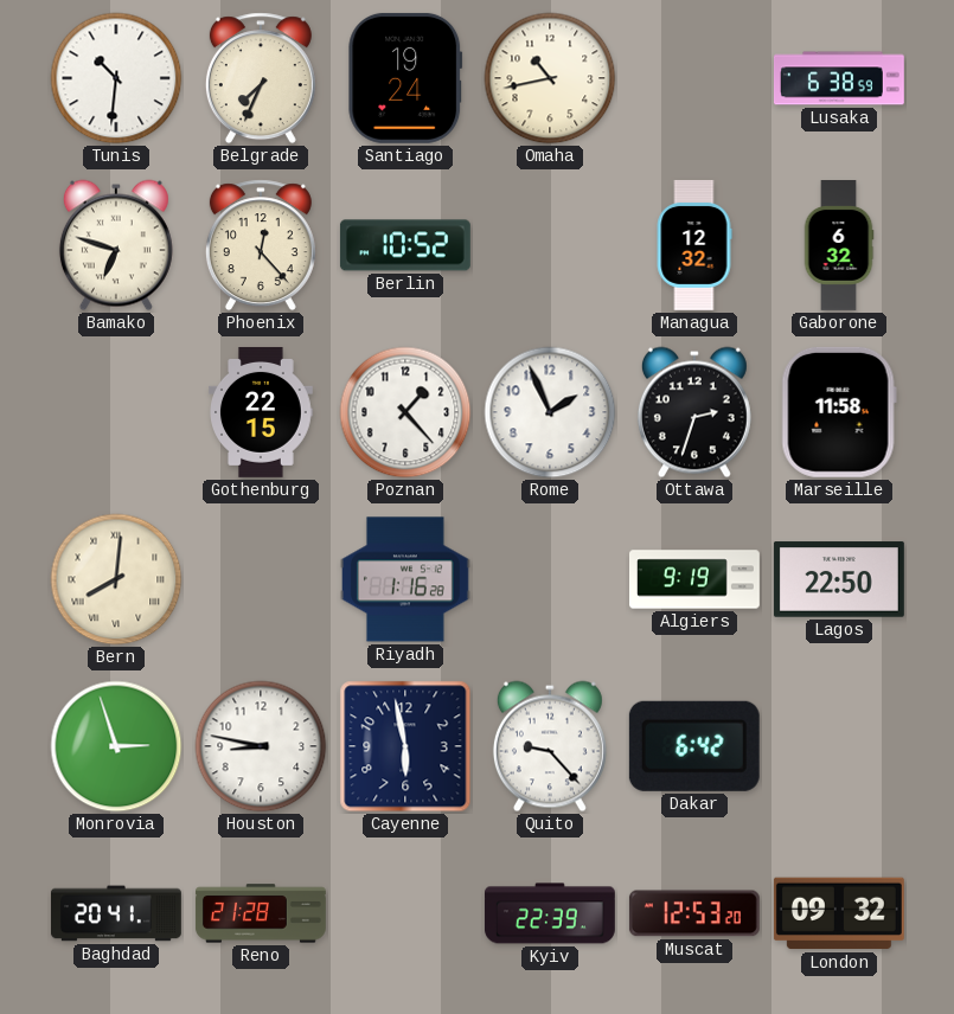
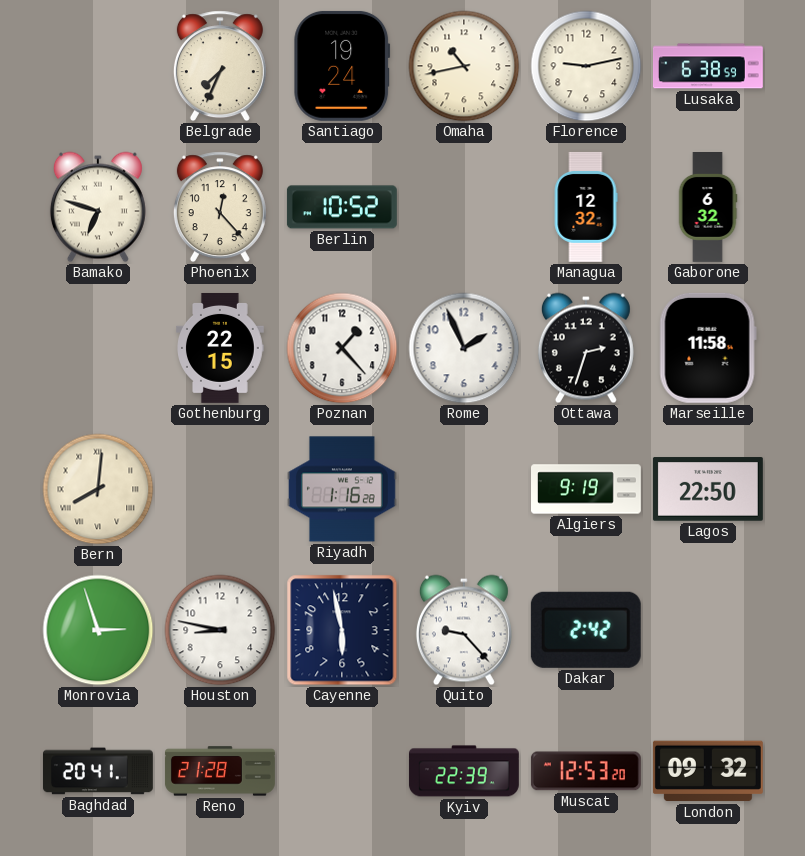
Tunis: 10:31 -> none
Florence: none -> 9:13
Dakar: 6:42 -> 2:42
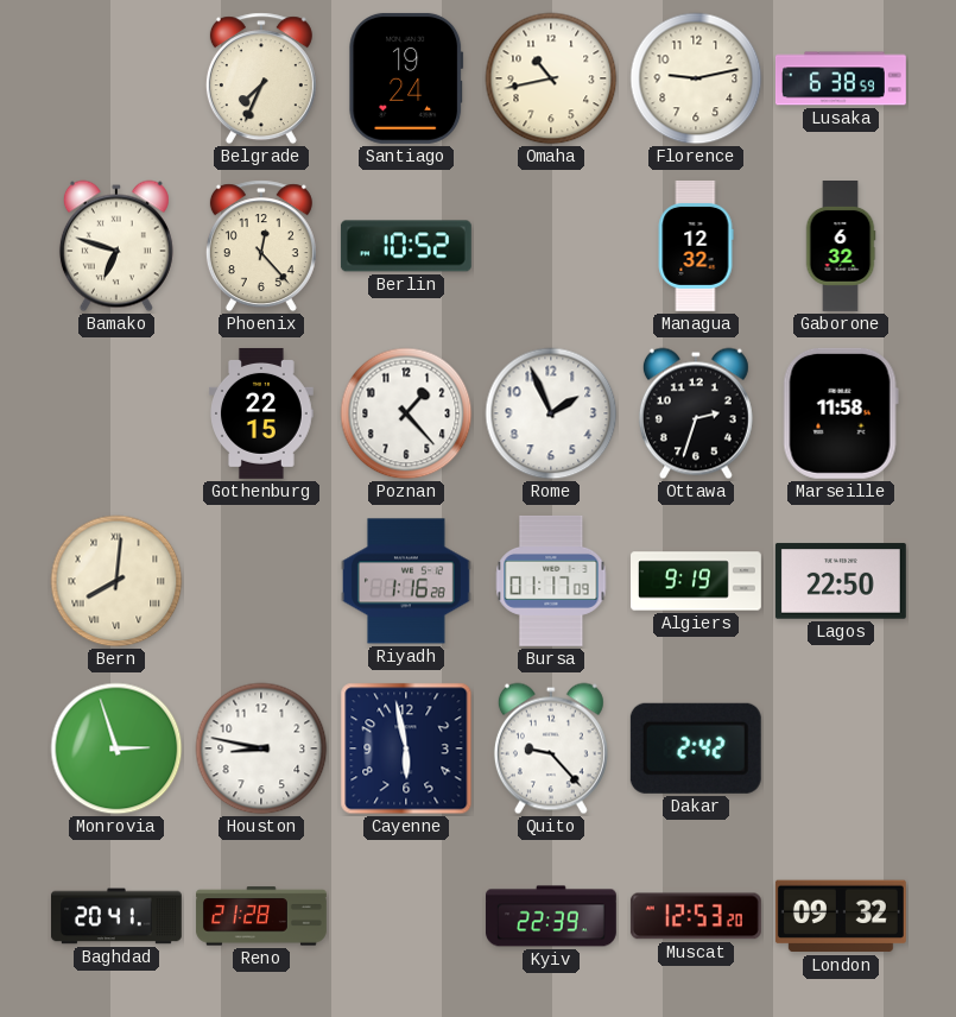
Bursa: none -> 01:17
